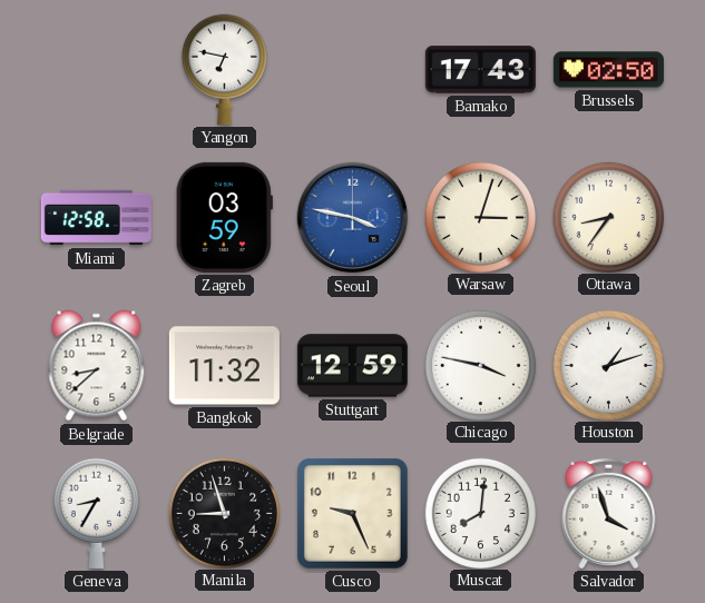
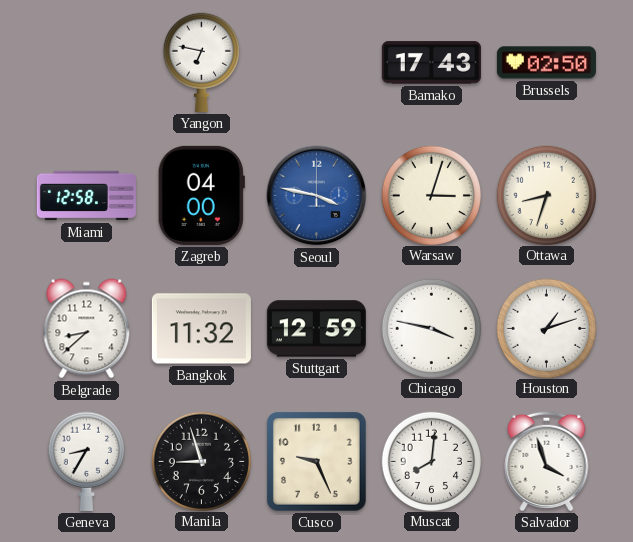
Zagreb: 03:59 -> 04:00
Ottawa: 8:36 -> 8:33
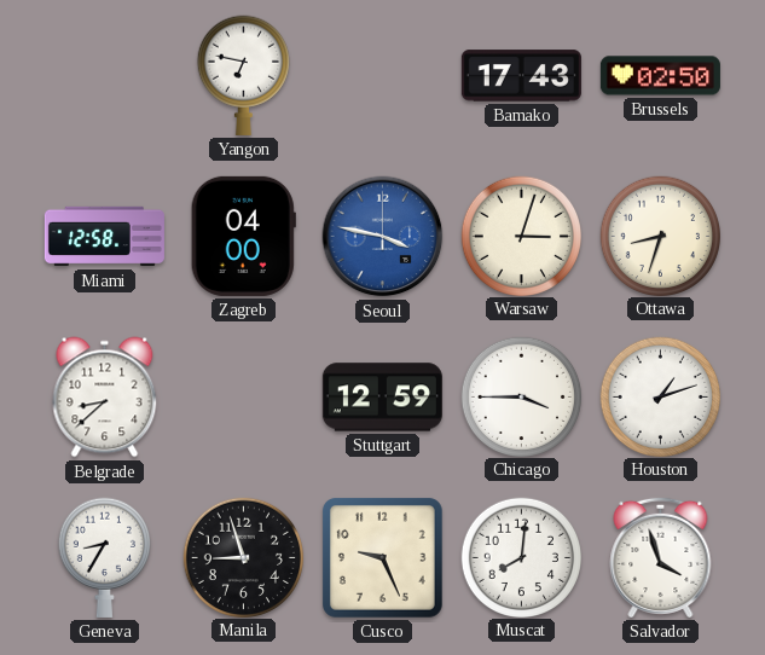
Bangkok: 11:32 -> none
Chicago: 3:47 -> 3:45
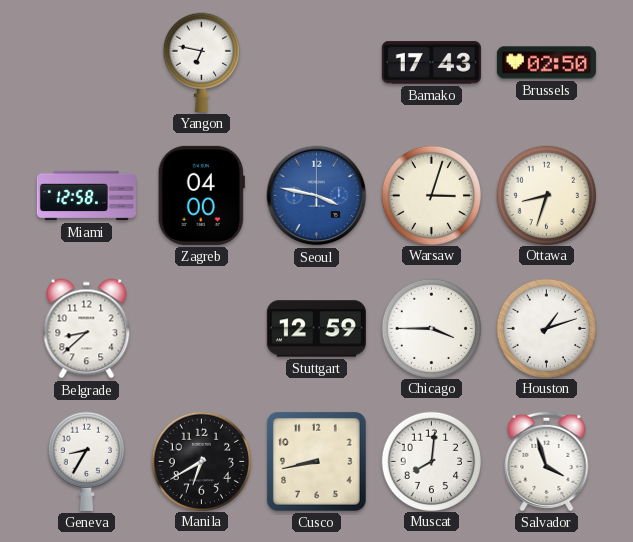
Manila: 8:57 -> 6:40
Cusco: 9:26 -> 8:43
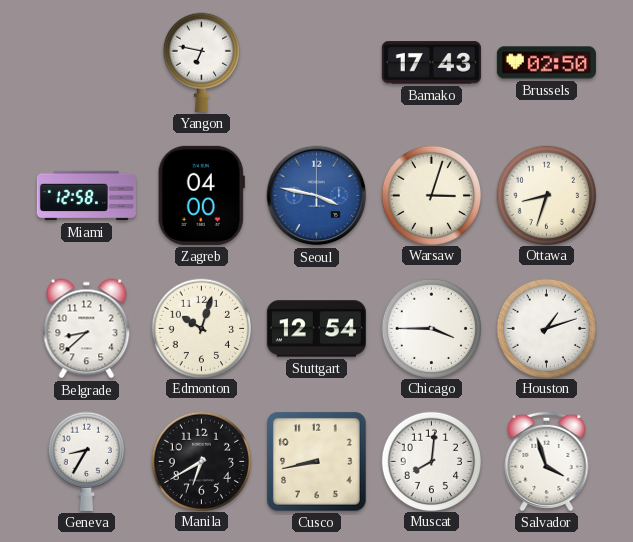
Edmonton: none -> 10:03
Stuttgart: 12:59 -> 12:54
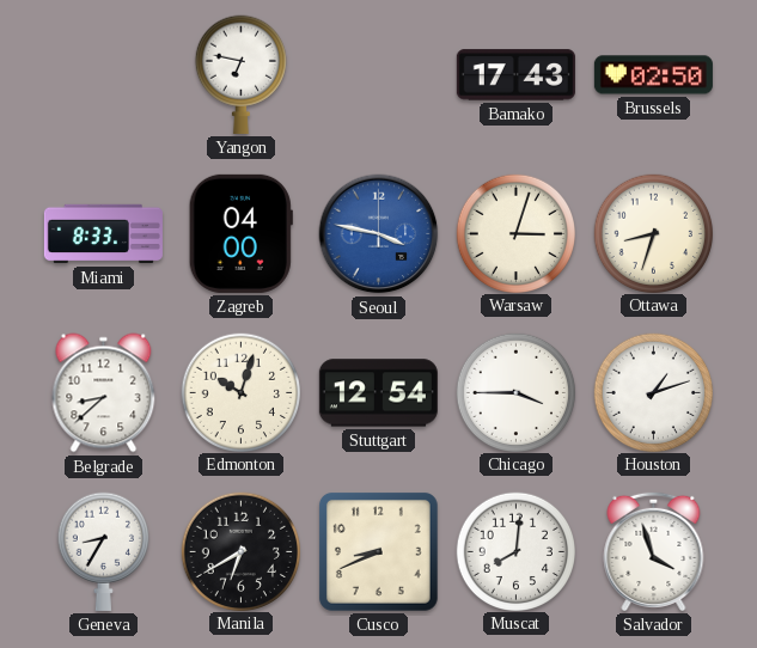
Miami: 12:58 -> 8:33
Cusco: 8:43 -> 8:41
